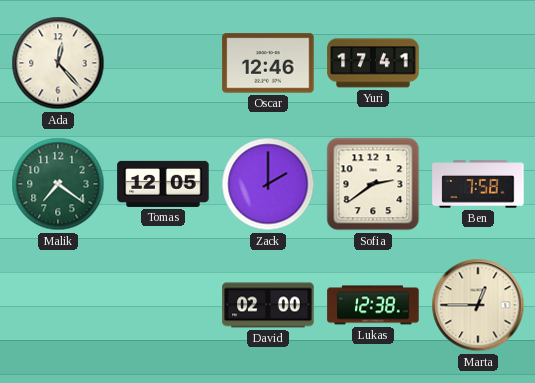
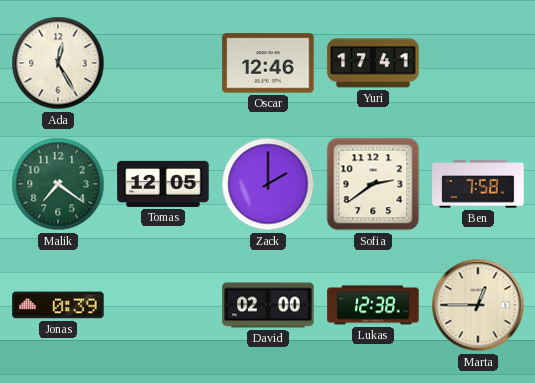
Ada: 12:23 -> 12:25
Jonas: none -> 0:39
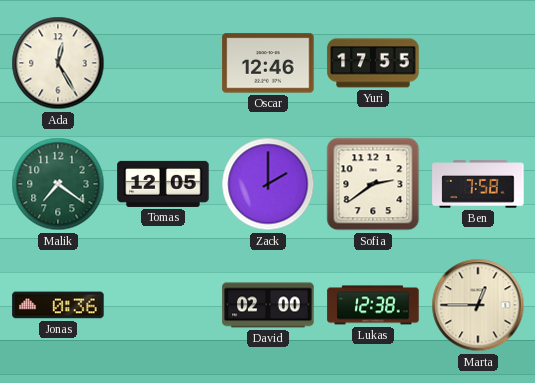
Yuri: 17:41 -> 17:55
Jonas: 0:39 -> 0:36
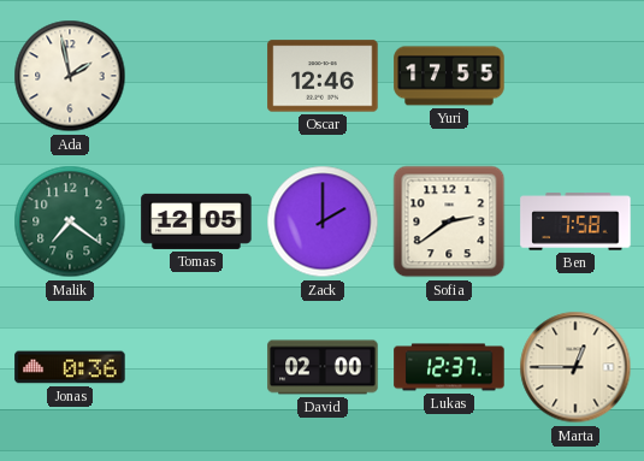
Ada: 12:25 -> 1:58
Lukas: 12:38 -> 12:37
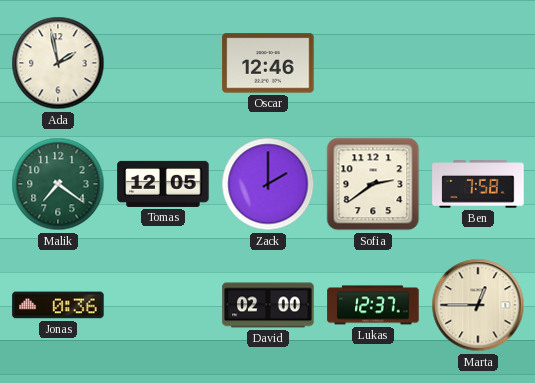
Yuri: 17:55 -> none
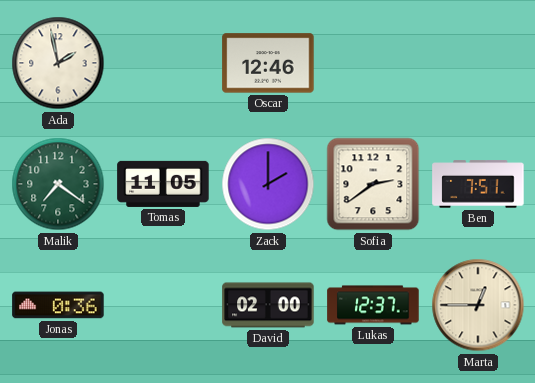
Tomas: 12:05 -> 11:05
Ben: 7:58 -> 7:51
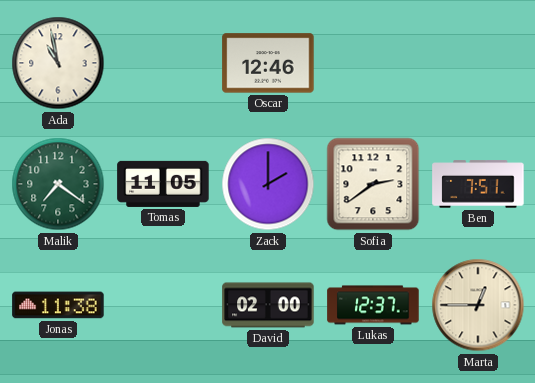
Ada: 1:58 -> 10:58
Jonas: 0:36 -> 11:38
